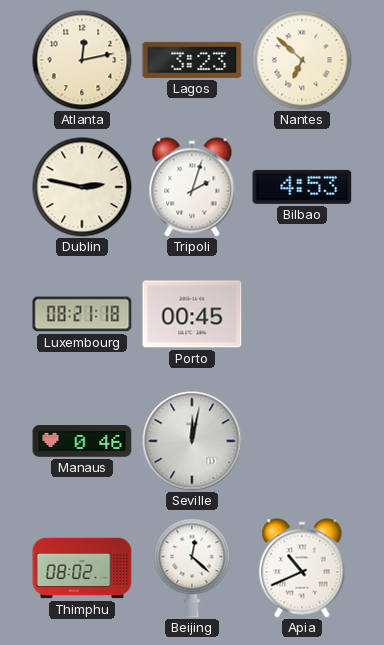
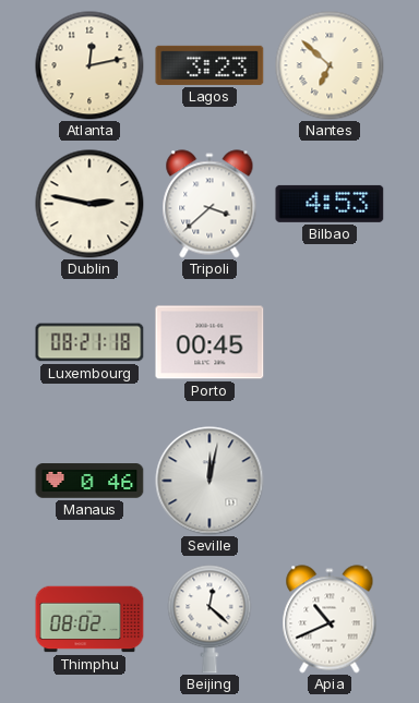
Tripoli: 2:03 -> 3:38
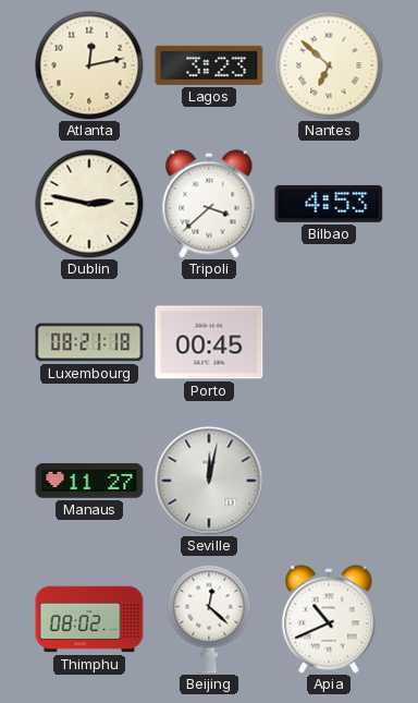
Manaus: 0:46 -> 11:27
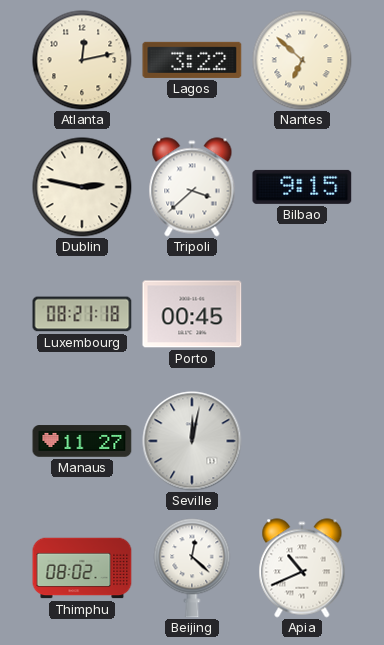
Lagos: 3:23 -> 3:22
Bilbao: 4:53 -> 9:15
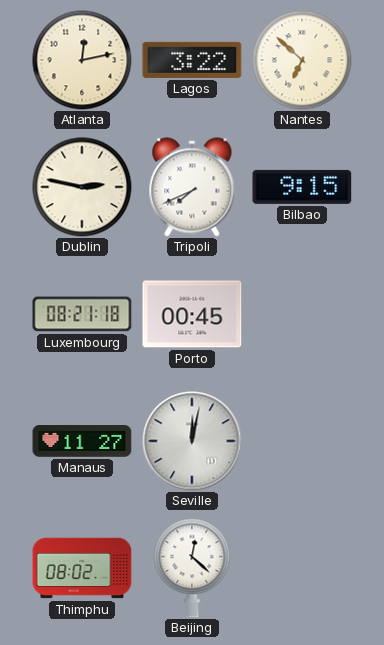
Tripoli: 3:38 -> 7:41
Apia: 10:41 -> none
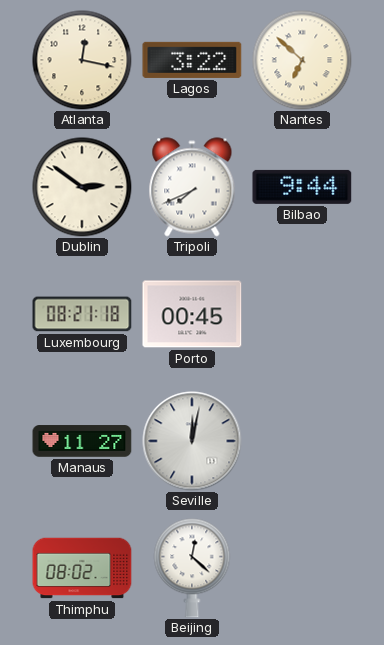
Atlanta: 12:13 -> 12:17
Dublin: 2:47 -> 2:51
Bilbao: 9:15 -> 9:44
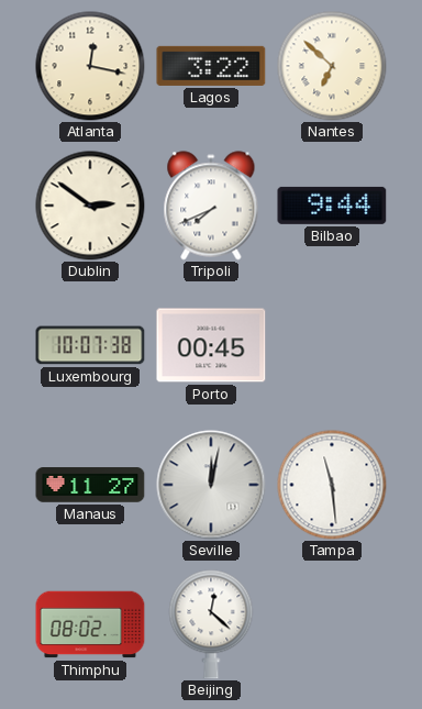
Luxembourg: 08:21 -> 10:07
Tampa: none -> 11:29
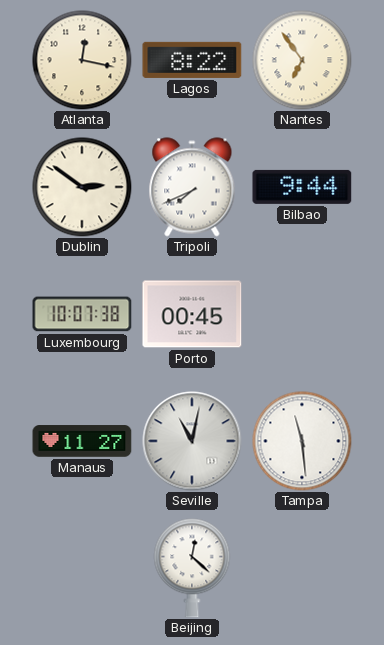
Lagos: 3:22 -> 8:22
Nantes: 6:52 -> 6:54
Seville: 12:02 -> 11:02
Thimphu: 08:02 -> none
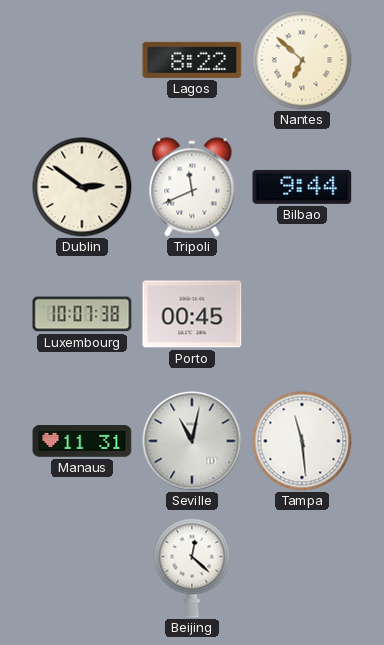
Atlanta: 12:17 -> none
Nantes: 6:54 -> 6:52
Tripoli: 7:41 -> 11:41
Manaus: 11:27 -> 11:31
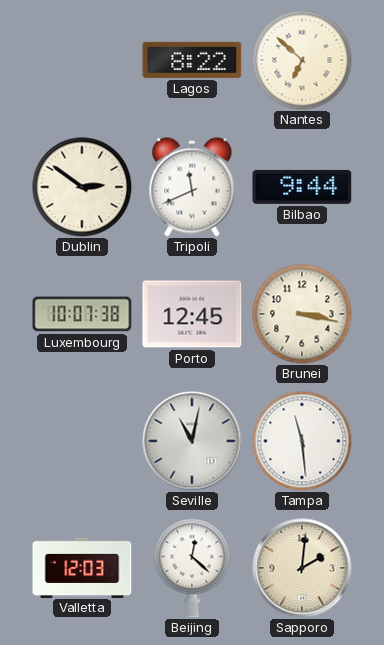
Porto: 00:45 -> 12:45
Brunei: none -> 3:17
Manaus: 11:31 -> none
Valletta: none -> 12:03
Sapporo: none -> 2:01
